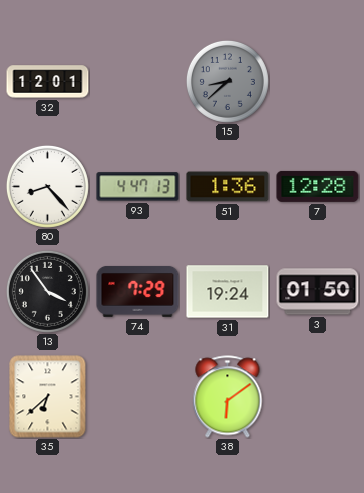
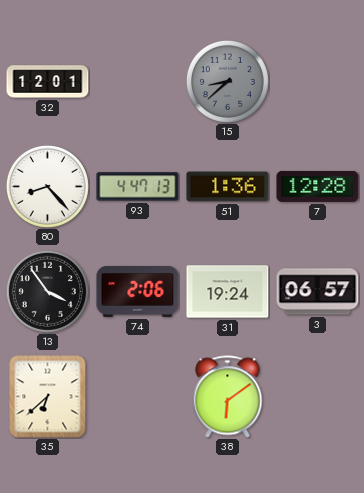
74: 7:29 -> 2:06
3: 01:50 -> 06:57
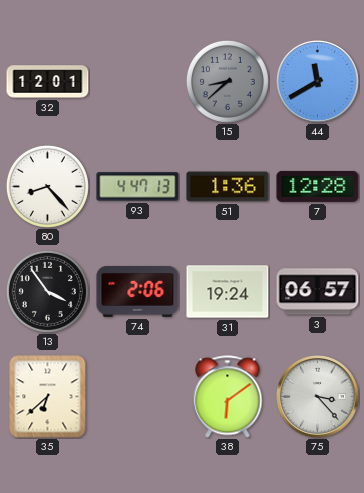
44: none -> 11:40
75: none -> 3:23
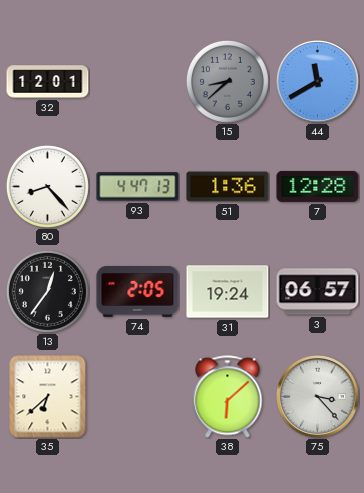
13: 3:54 -> 12:36
74: 2:06 -> 2:05
38: 6:09 -> 6:08
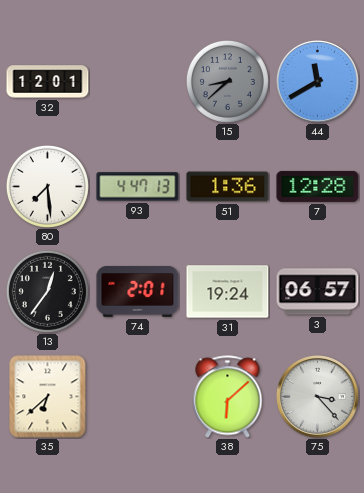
80: 8:23 -> 7:29
74: 2:05 -> 2:01
